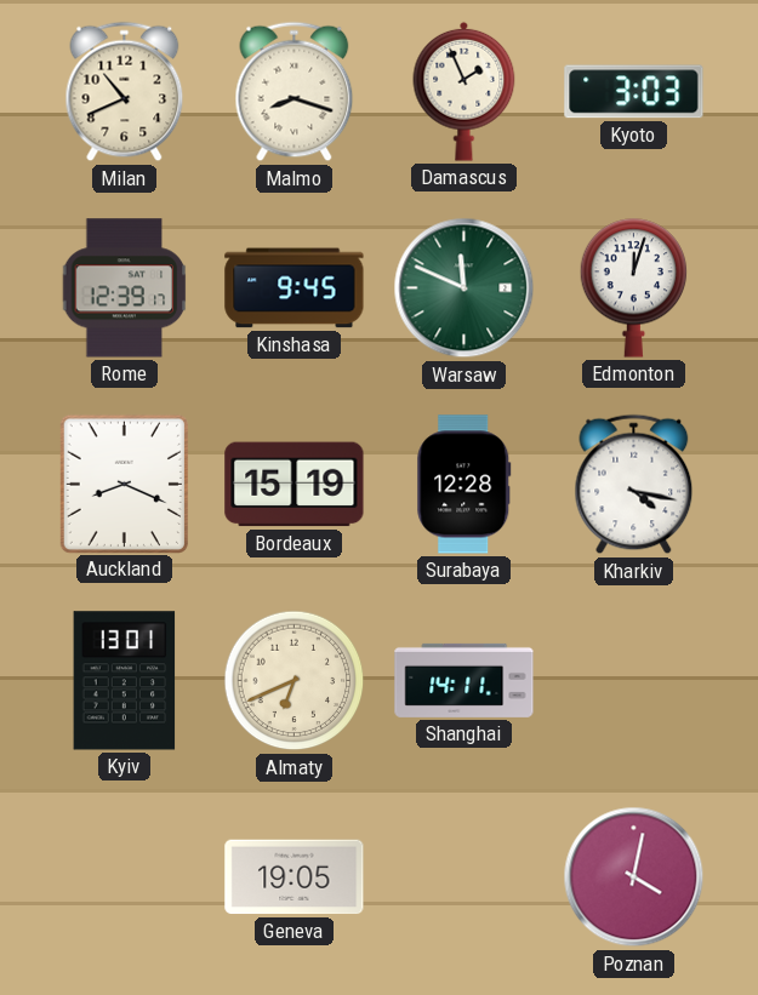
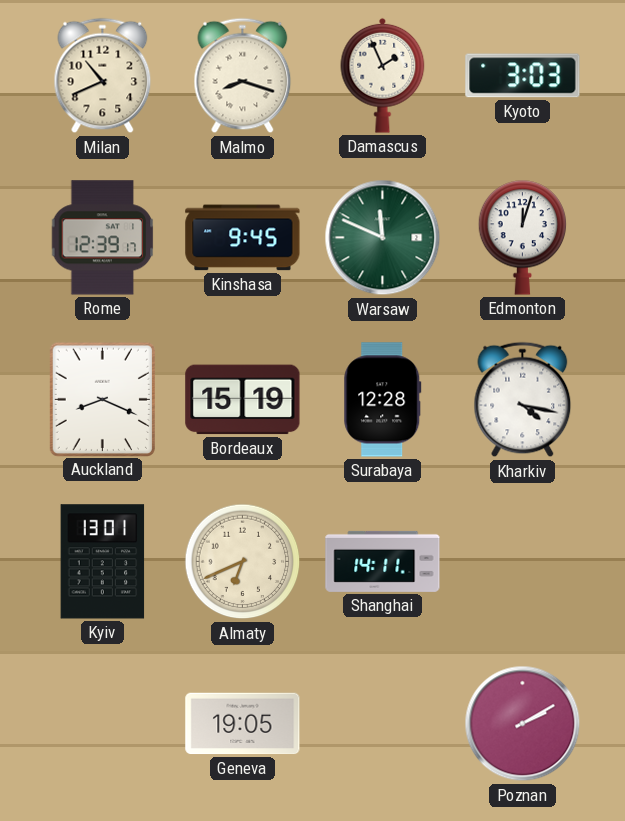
Poznan: 4:02 -> 2:10
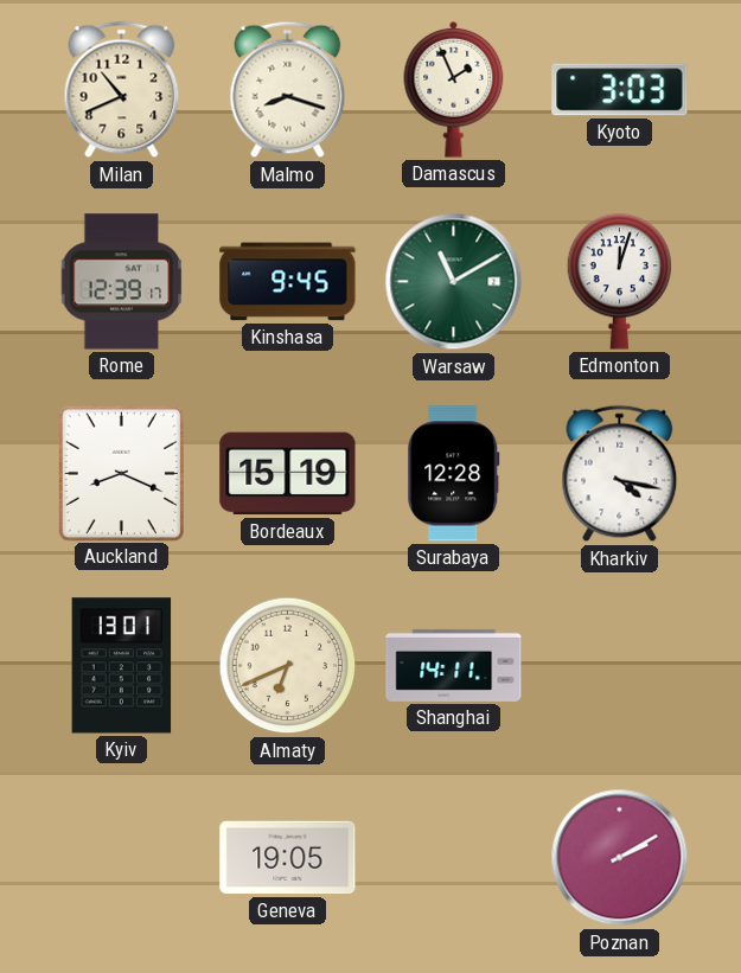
Warsaw: 11:49 -> 11:10
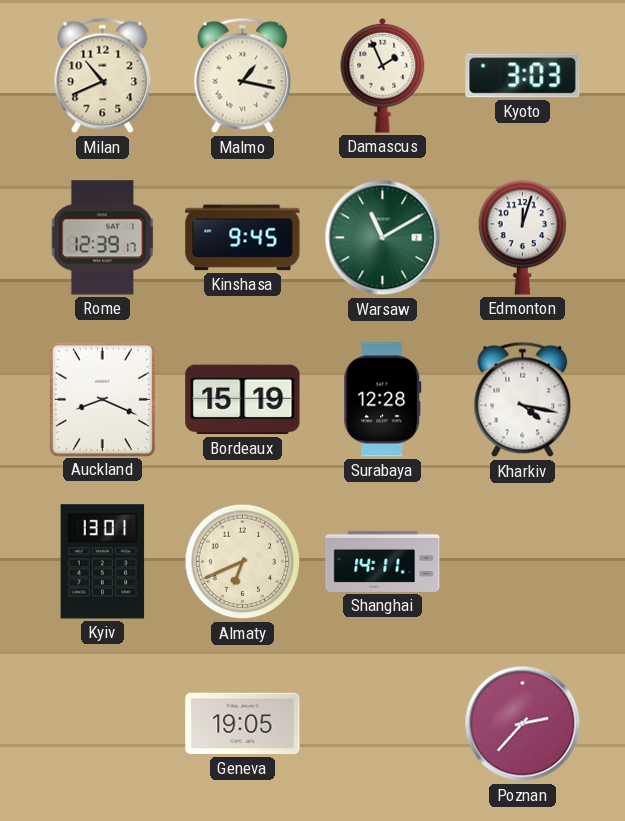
Malmo: 8:18 -> 1:17
Poznan: 2:10 -> 2:37
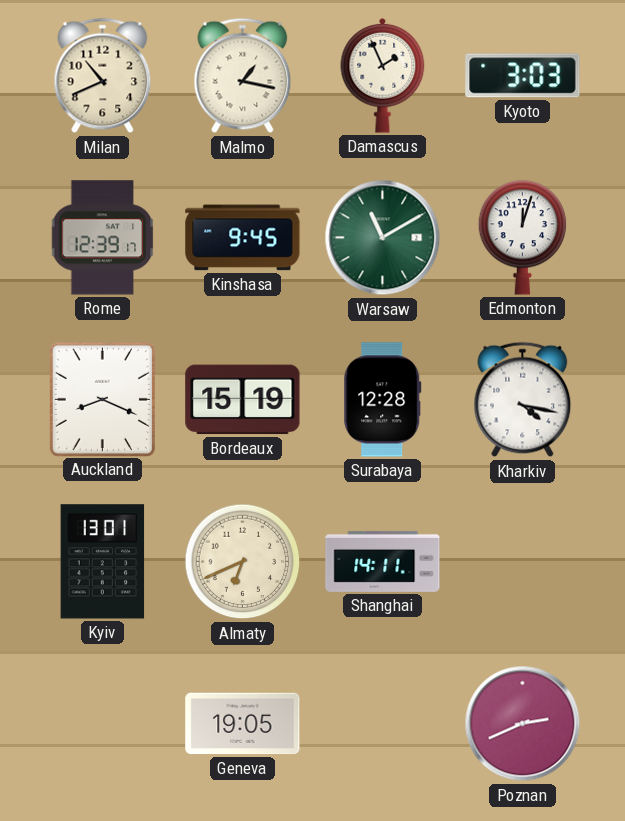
Poznan: 2:37 -> 2:41
